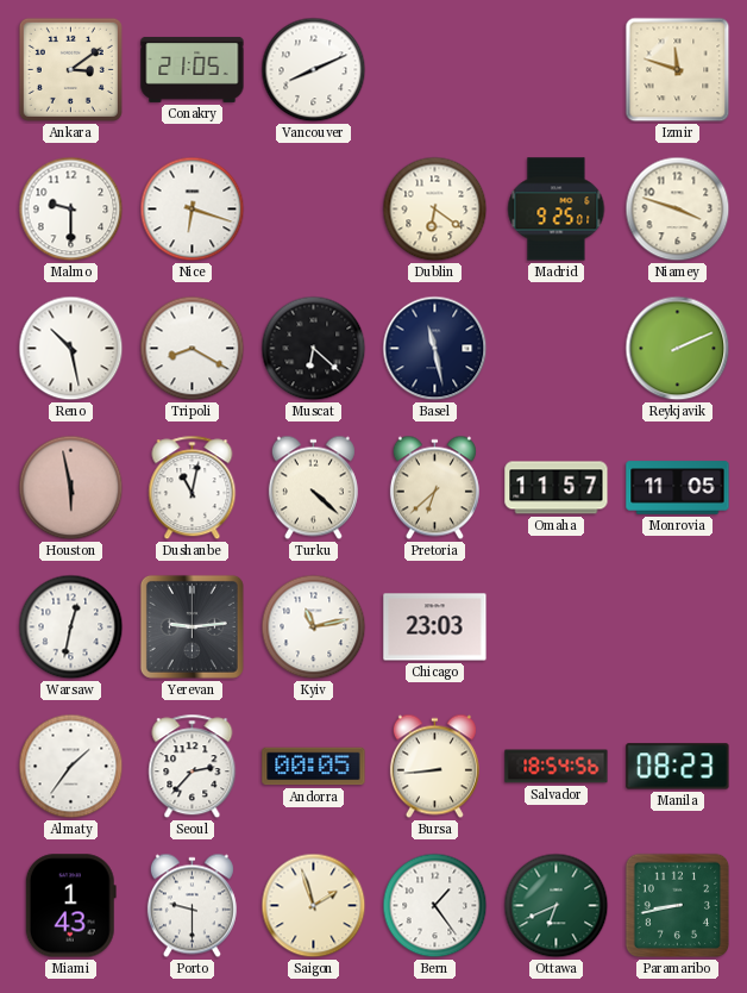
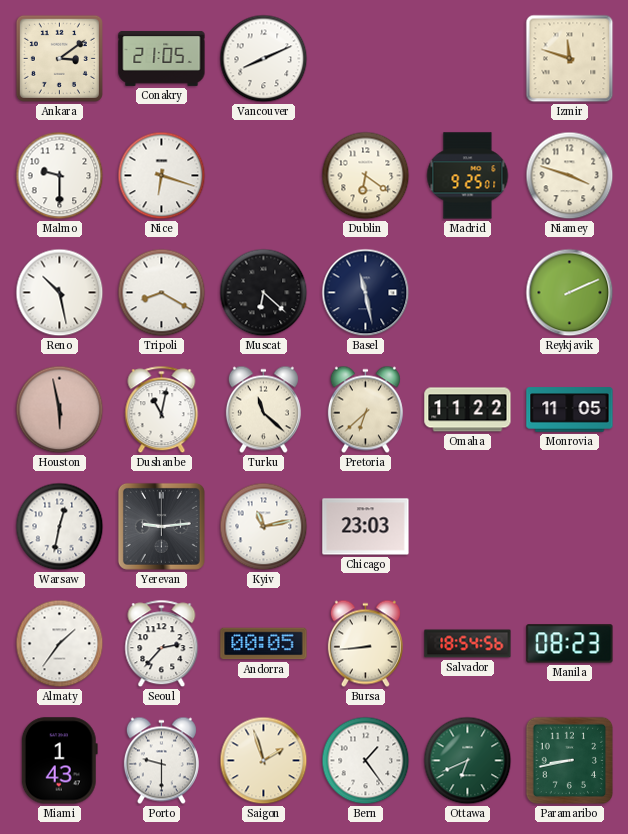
Turku: 4:22 -> 11:22
Omaha: 11:57 -> 11:22
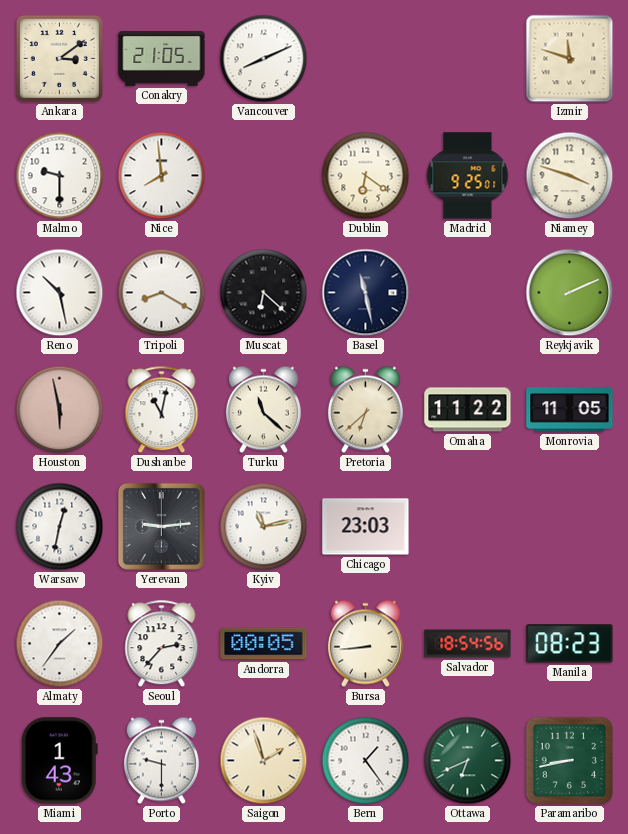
Nice: 6:18 -> 7:59
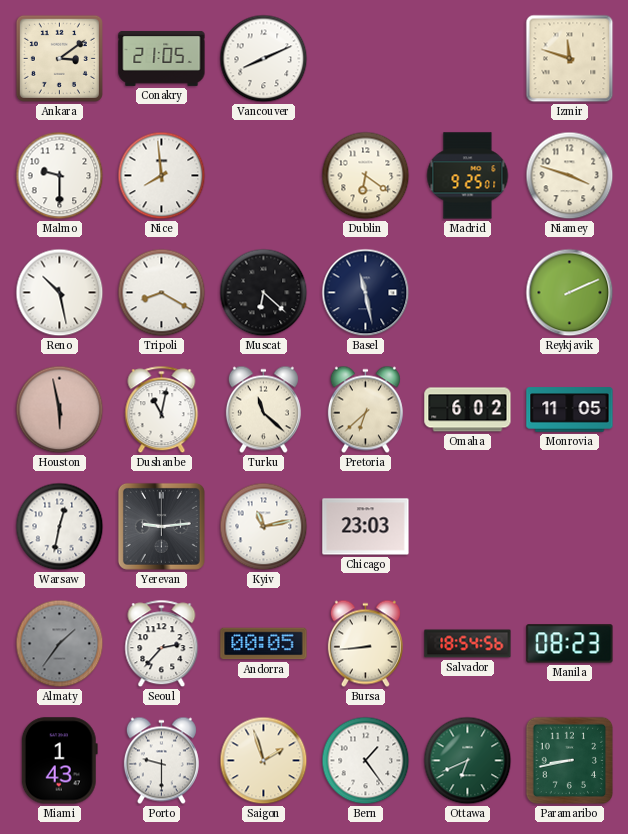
Omaha: 11:22 -> 6:02
Almaty dial: white -> grey
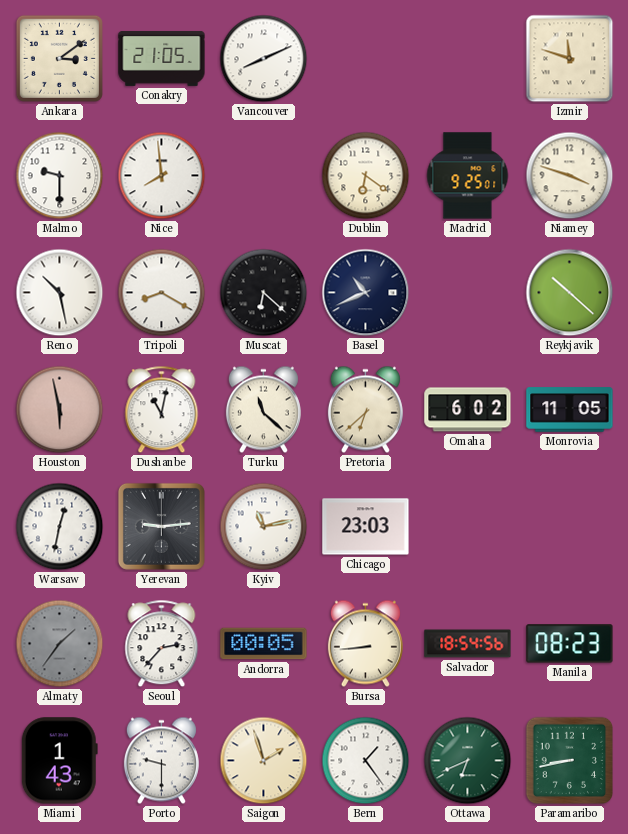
Basel: 11:28 -> 10:41
Reykjavik: 2:11 -> 10:22
